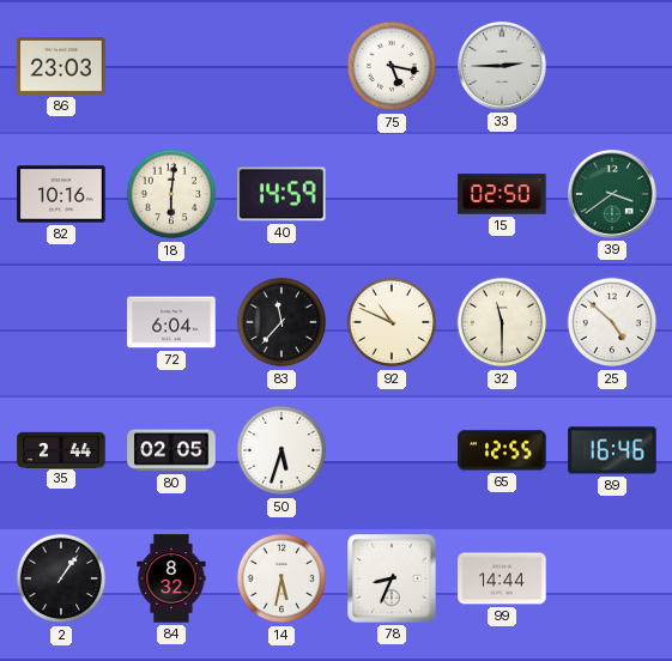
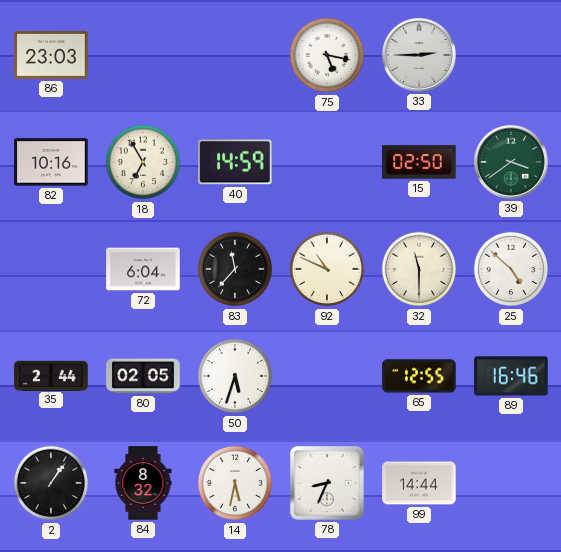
18: 6:01 -> 6:55
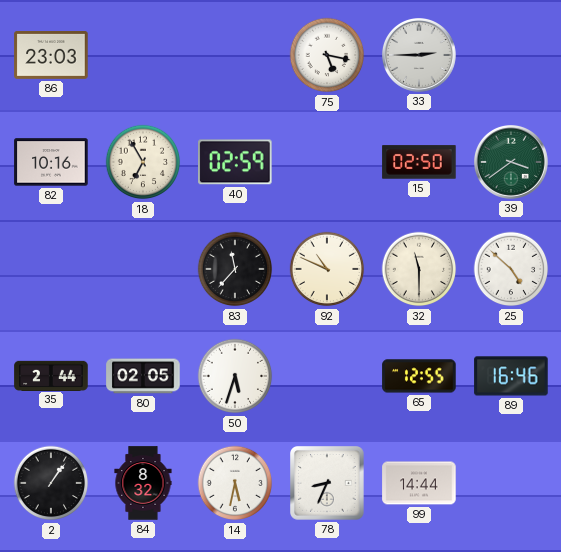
40: 14:59 -> 02:59
72: 6:04 -> none
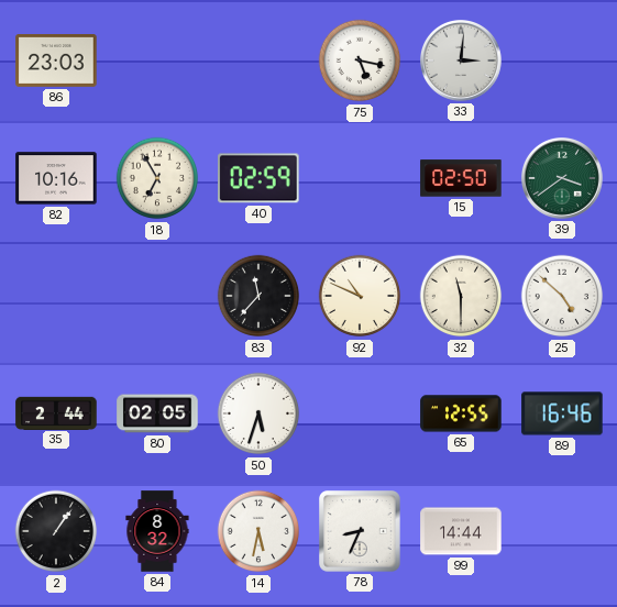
33: 2:45 -> 3:01
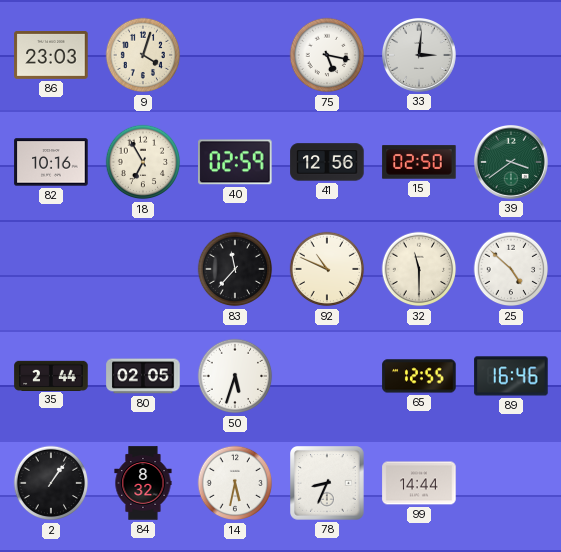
9: none -> 4:03
41: none -> 12:56
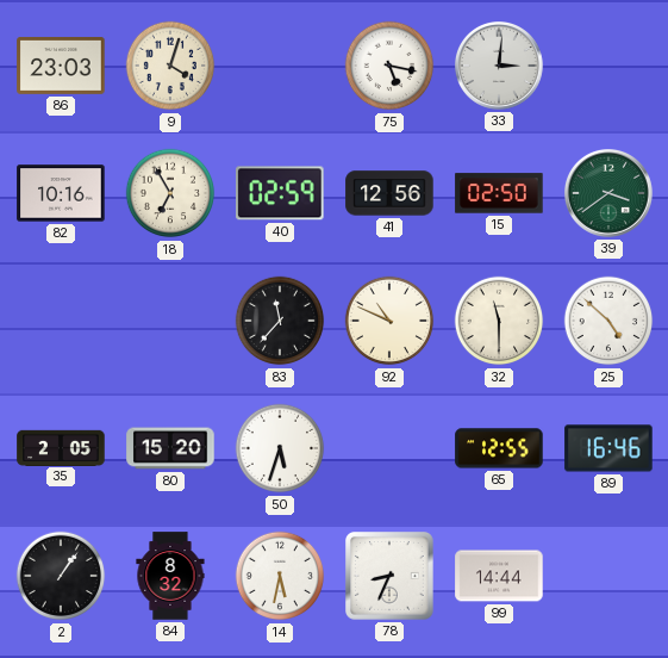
35: 2:44 -> 2:05
80: 02:05 -> 15:20
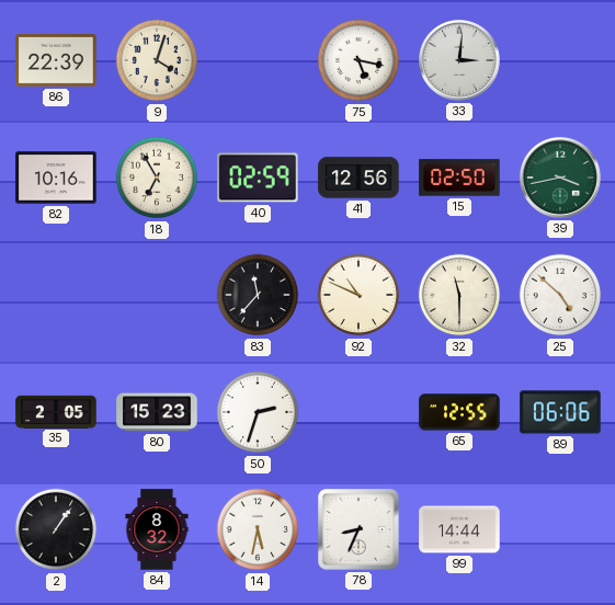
86: 23:03 -> 22:39
39: 3:39 -> 3:43
80: 15:20 -> 15:23
50: 5:33 -> 2:33
89: 16:46 -> 06:06
